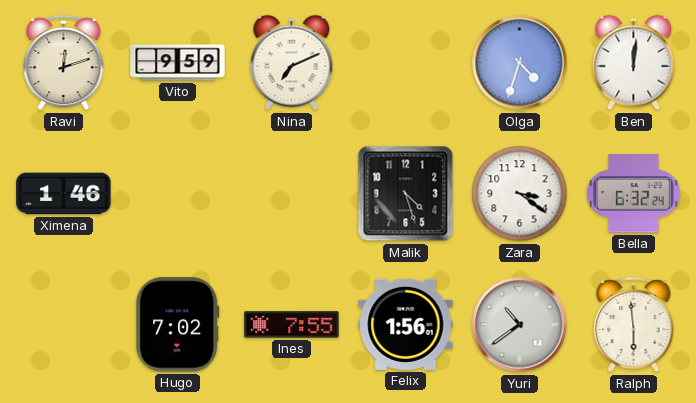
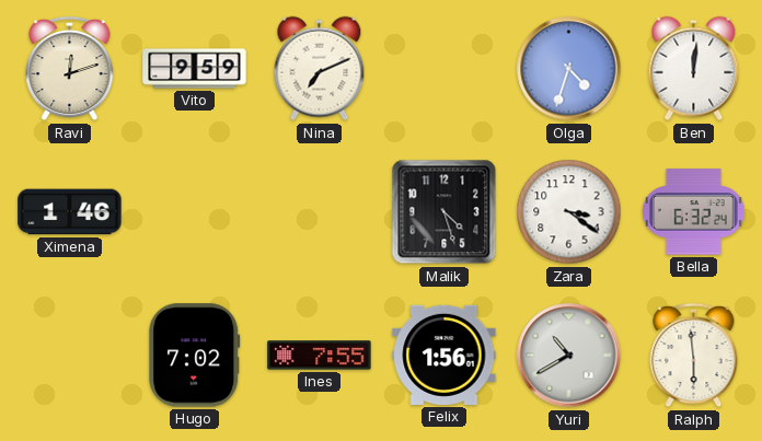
Yuri: 10:39 -> 10:40
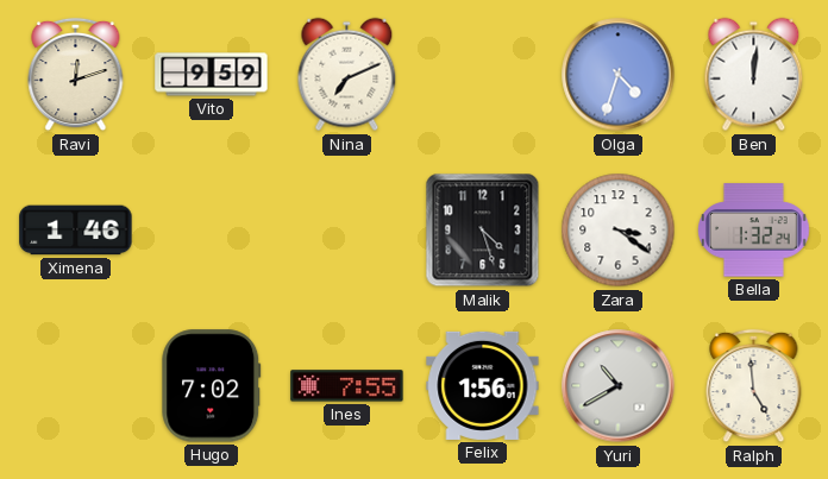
Bella: 6:32 -> 1:32
Ralph: 5:59 -> 4:59
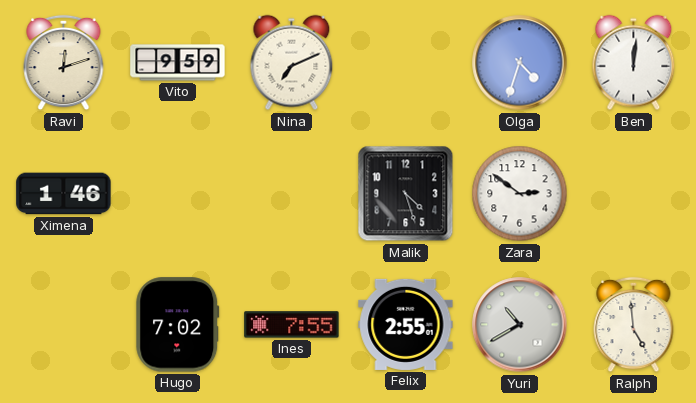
Zara: 3:21 -> 2:51
Bella: 1:32 -> none
Felix: 1:56 -> 2:55
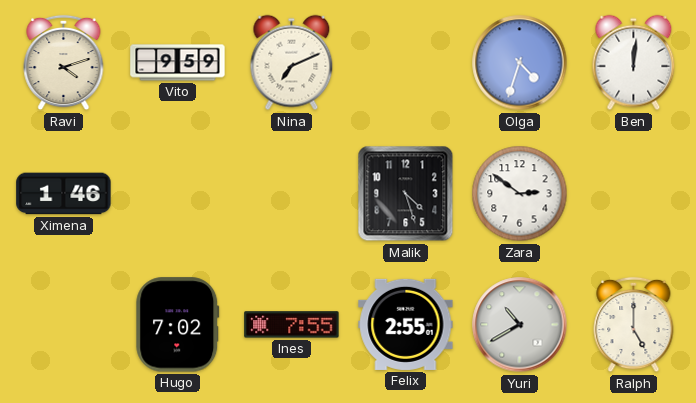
Ravi: 12:12 -> 4:12
Ralph: 4:59 -> 5:00
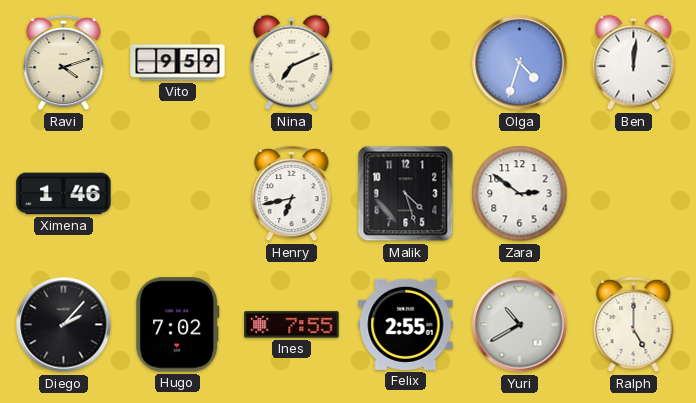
Henry: none -> 6:43
Diego: none -> 2:07
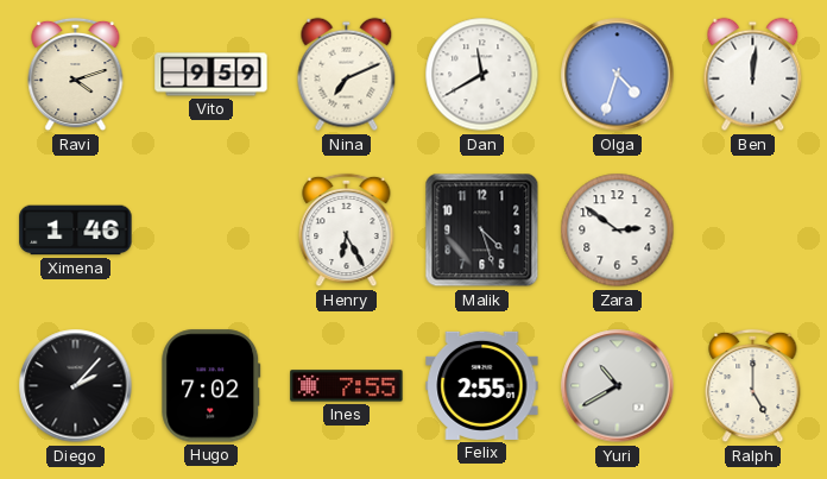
Dan: none -> 11:40
Henry: 6:43 -> 6:25
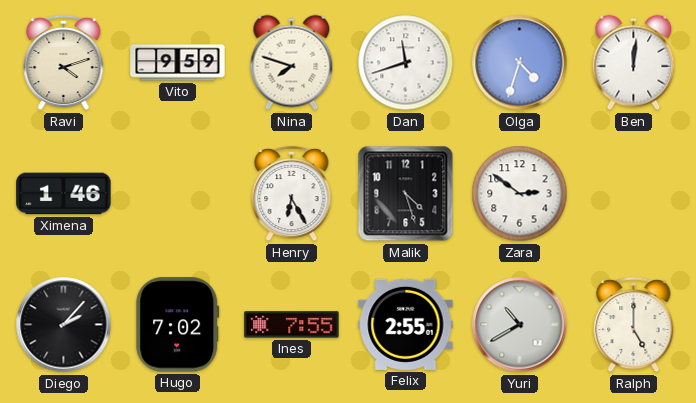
Nina: 7:11 -> 7:48
Dan: 11:40 -> 11:42
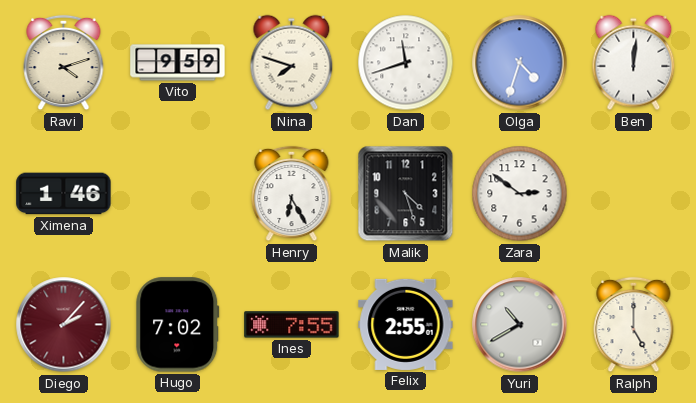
Diego dial: black -> burgundy
